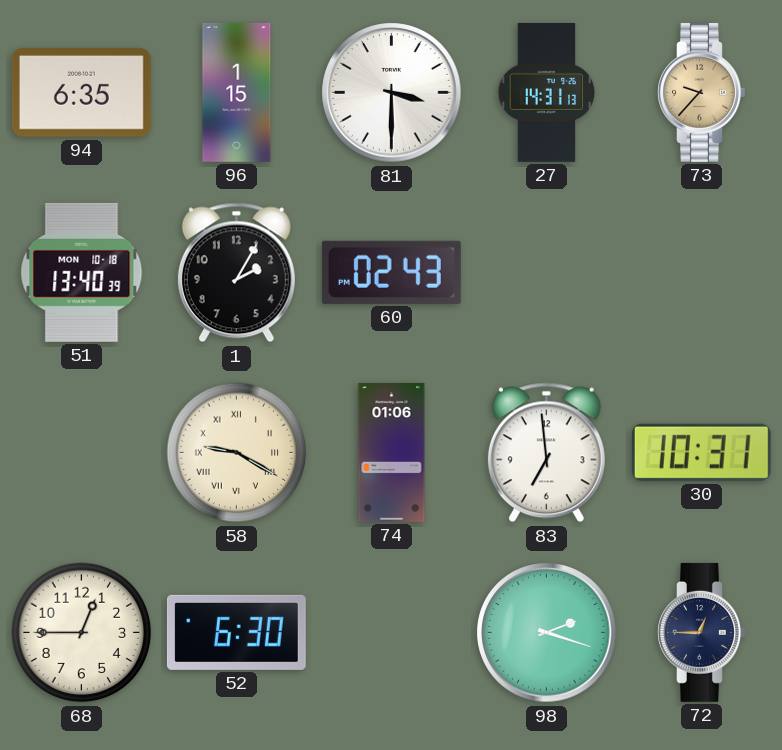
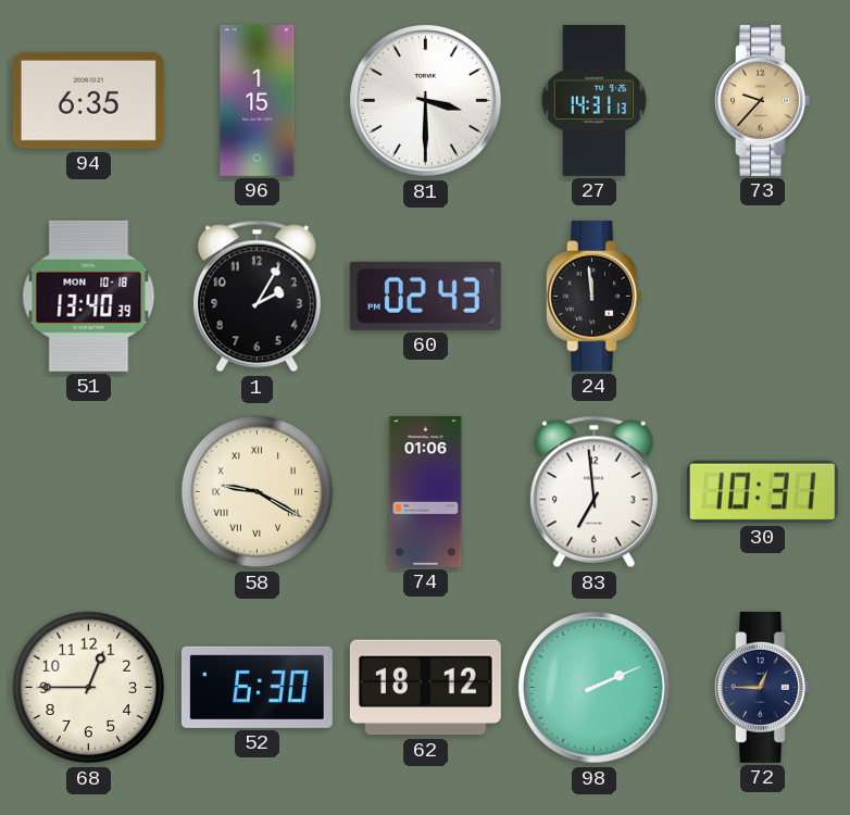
24: none -> 11:59
62: none -> 18:12
98: 2:18 -> 2:11
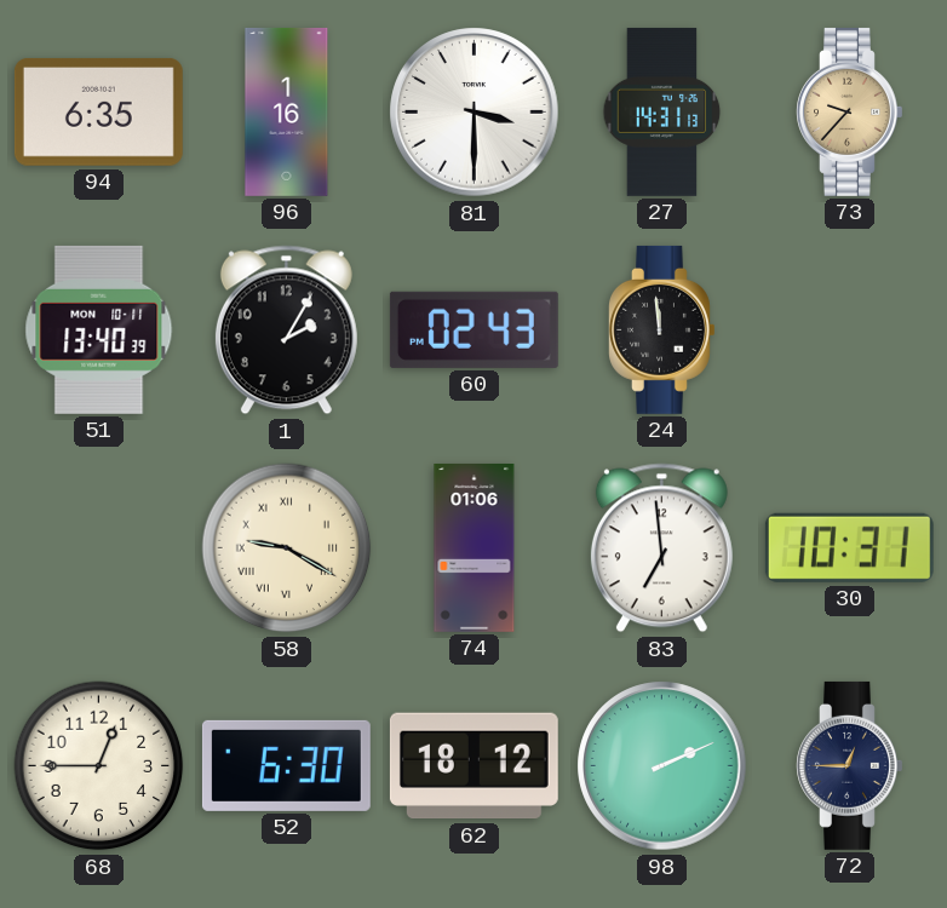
96: 1:15 -> 1:16
51 date: MON 10-18 -> MON 10-11
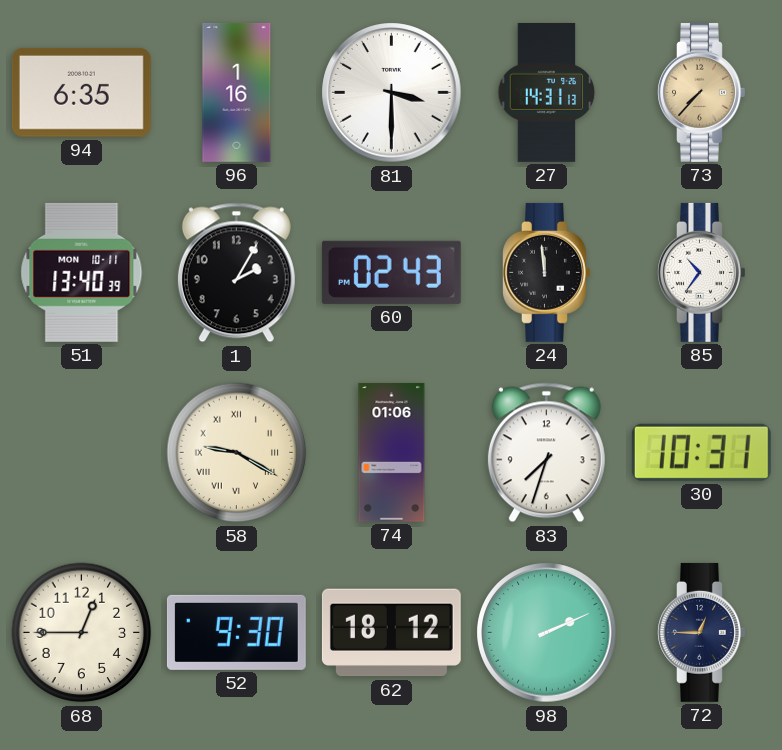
73: 9:37 -> 7:37
85: none -> 10:36
83: 6:59 -> 7:33
52: 6:30 -> 9:30
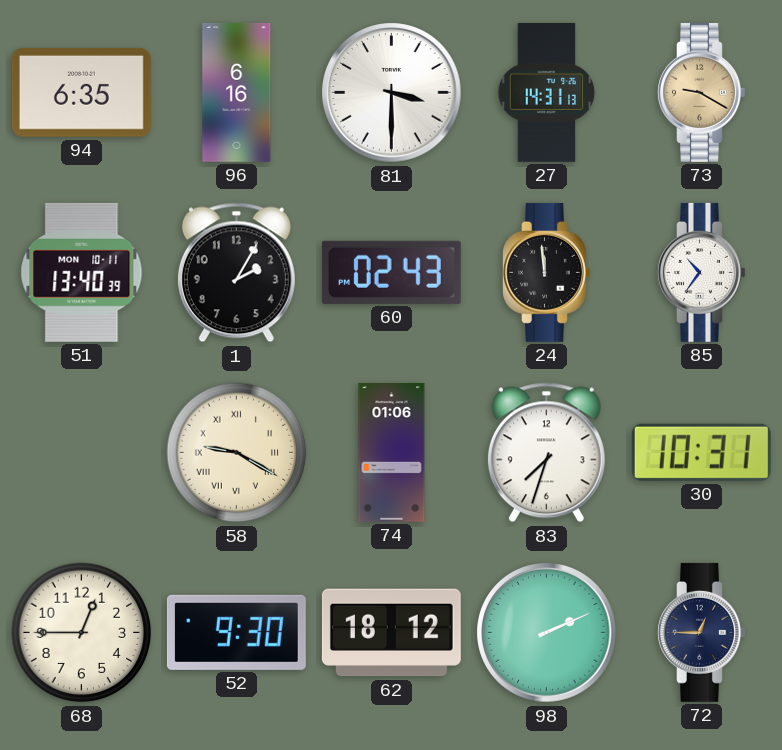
96: 1:16 -> 6:16
73: 7:37 -> 9:20
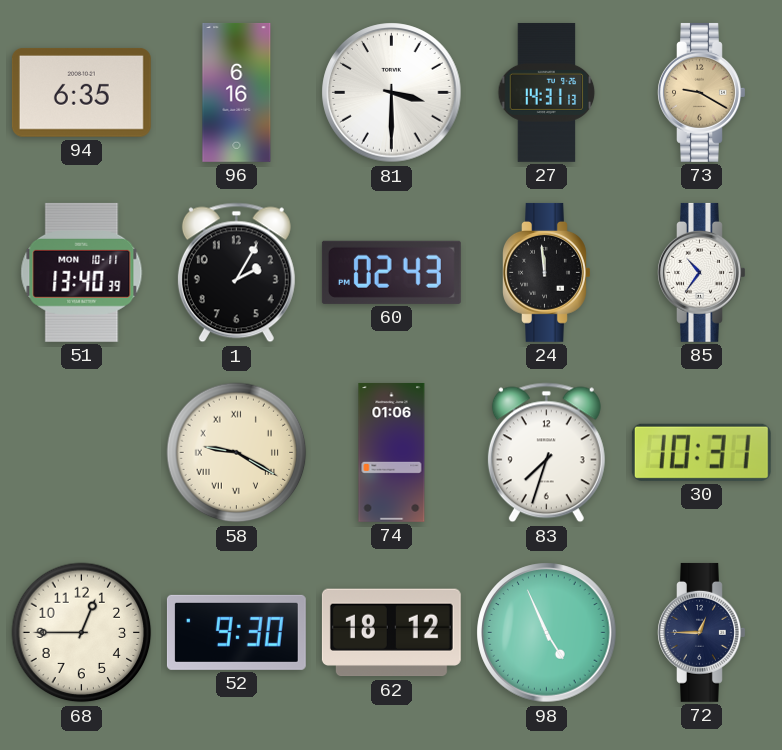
98: 2:11 -> 4:56
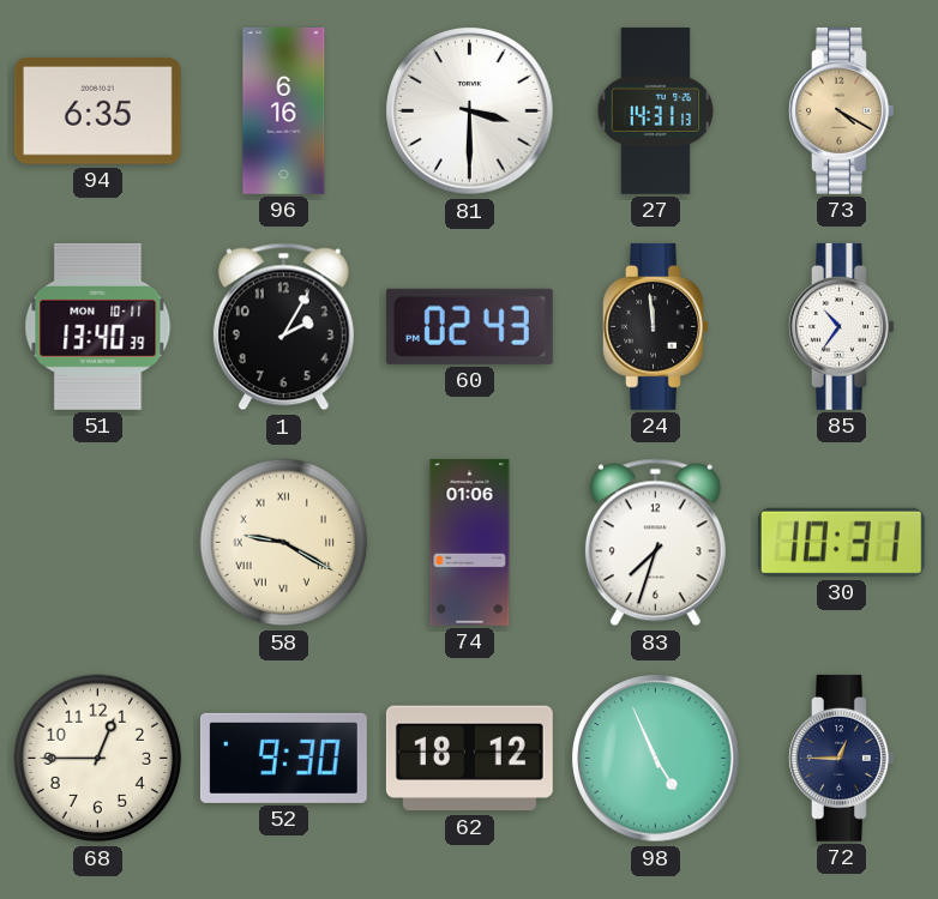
73: 9:20 -> 4:20
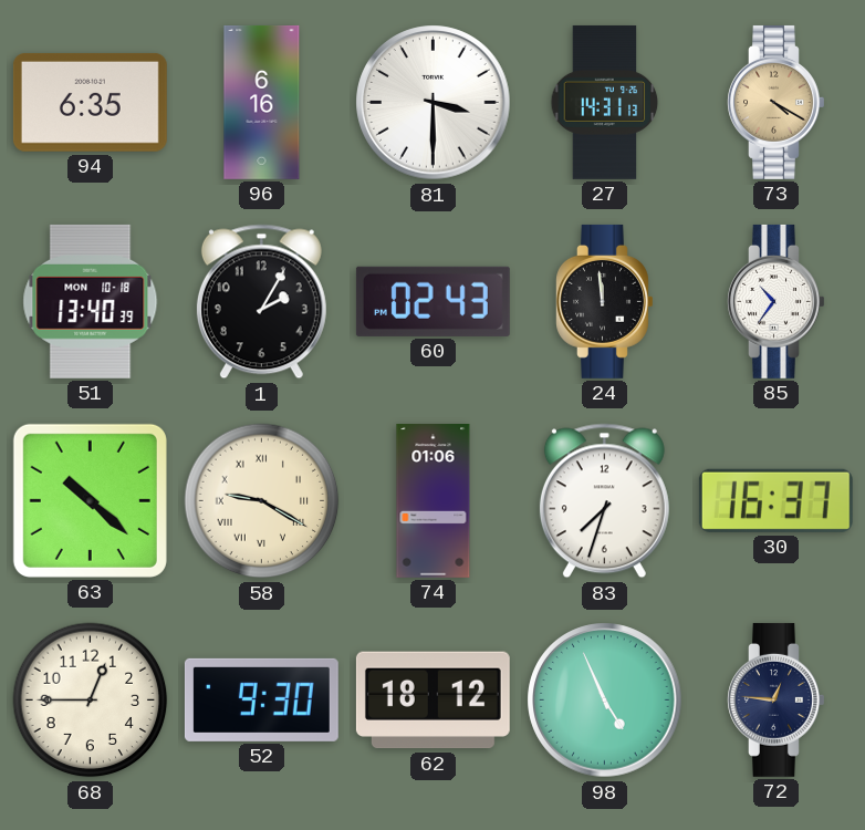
51 date: MON 10-11 -> MON 10-18
63: none -> 10:22
30: 10:31 -> 16:37
72: 12:45 -> 12:46
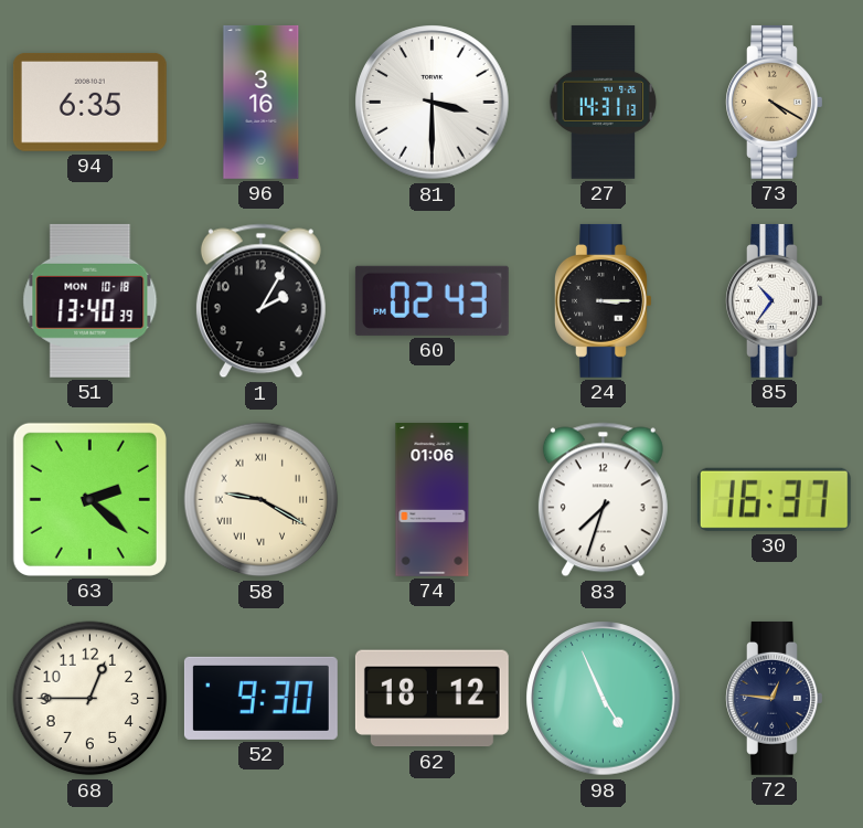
96: 6:16 -> 3:16
24: 11:59 -> 3:15
63: 10:22 -> 2:22
